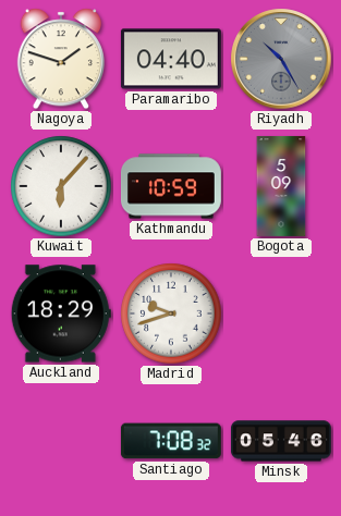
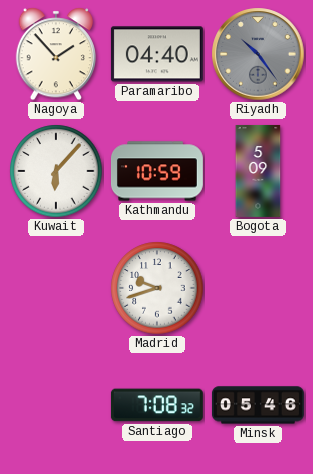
Nagoya: 1:48 -> 1:53
Riyadh: 10:25 -> 10:24
Auckland: 18:29 -> none
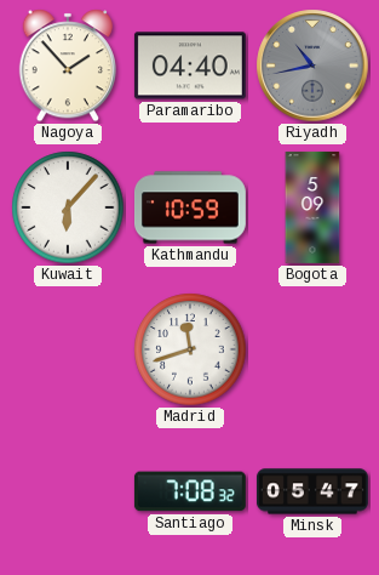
Riyadh: 10:24 -> 10:43
Madrid: 9:42 -> 11:42
Minsk: 05:46 -> 05:47
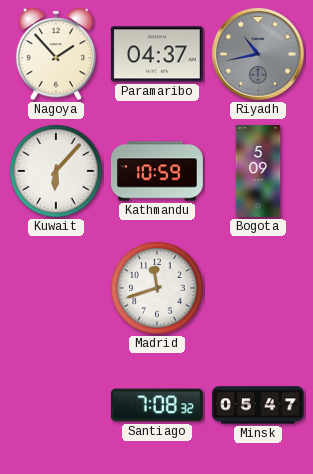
Paramaribo: 04:40 -> 04:37
